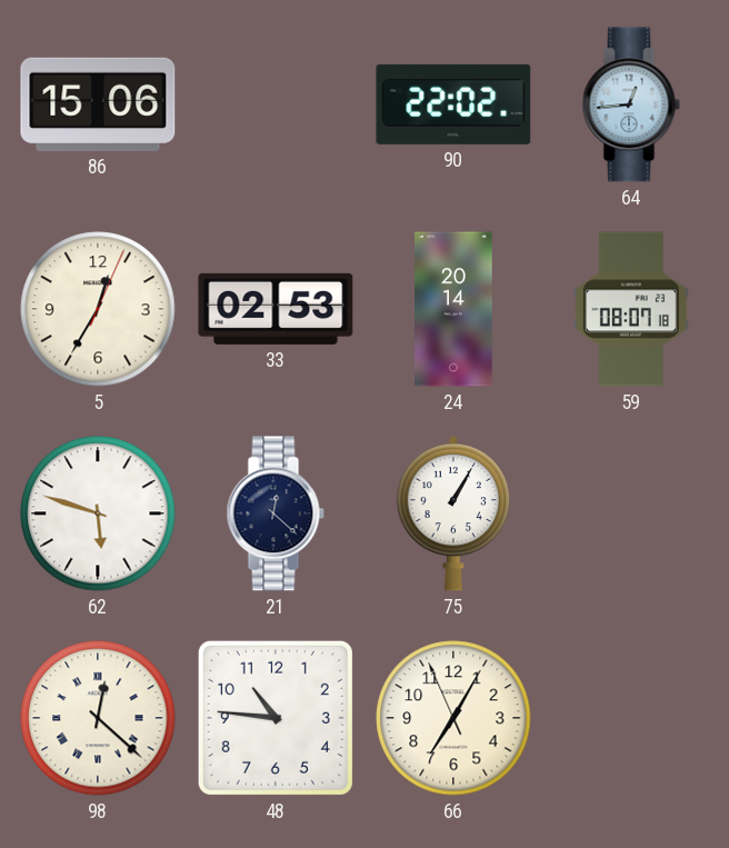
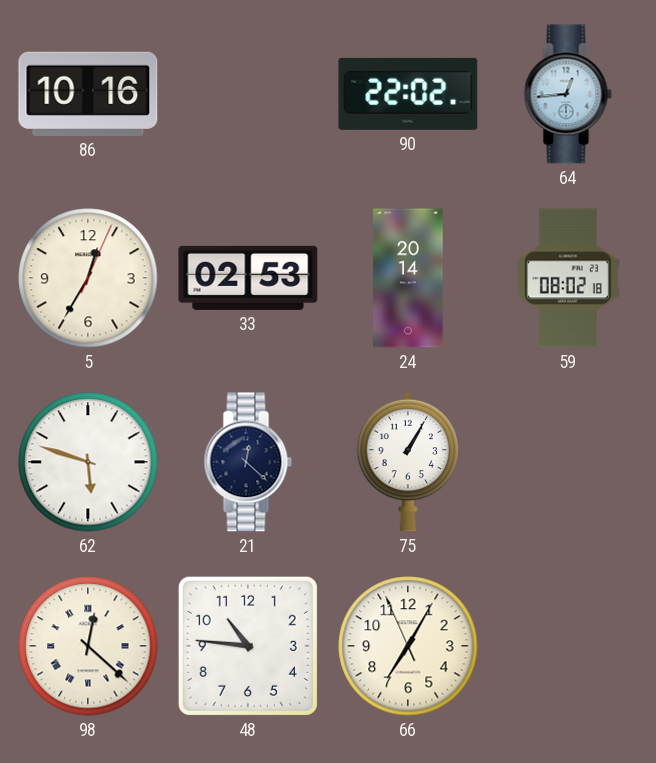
86: 15:06 -> 10:16
59: 08:07 -> 08:02
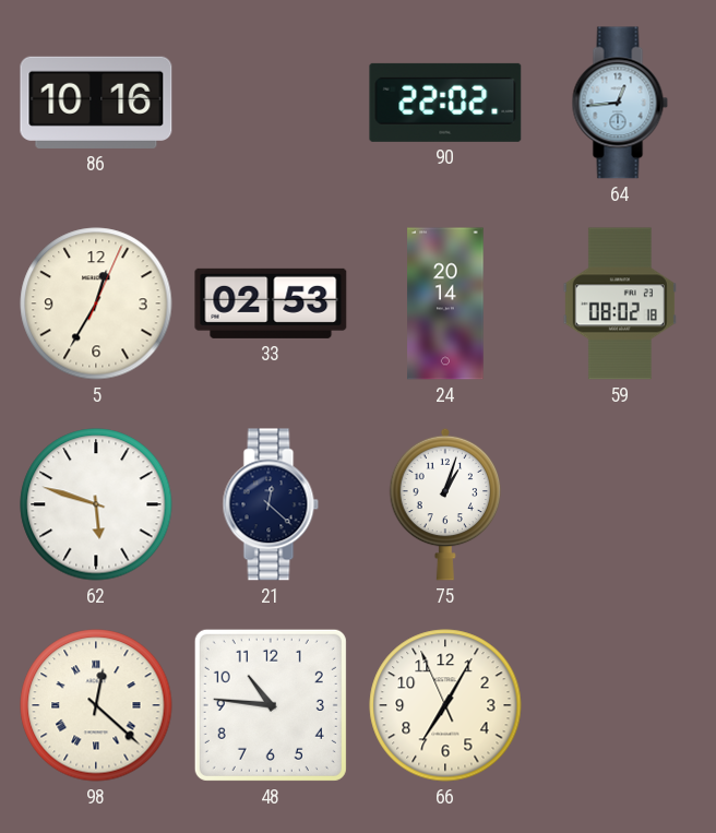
75: 1:05 -> 1:03
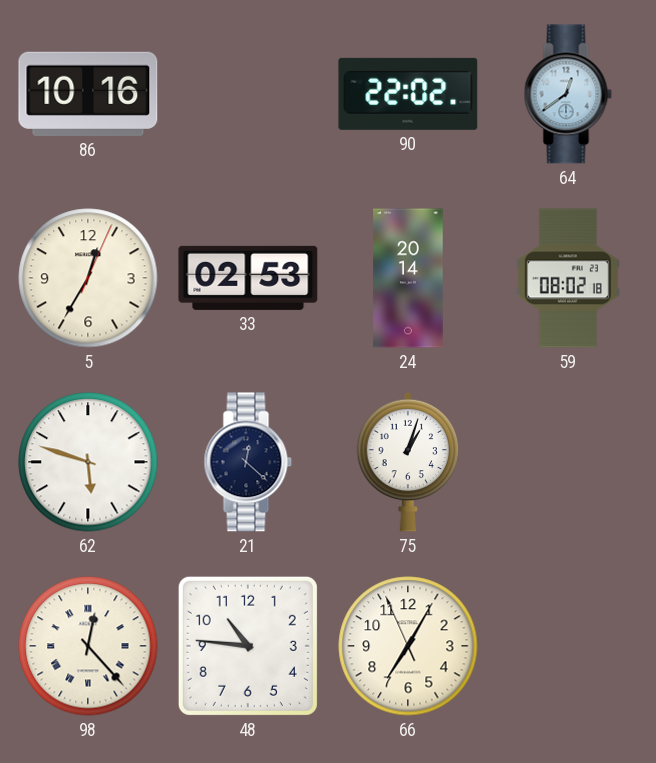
64: 12:44 -> 12:39
98: 12:22 -> 12:23
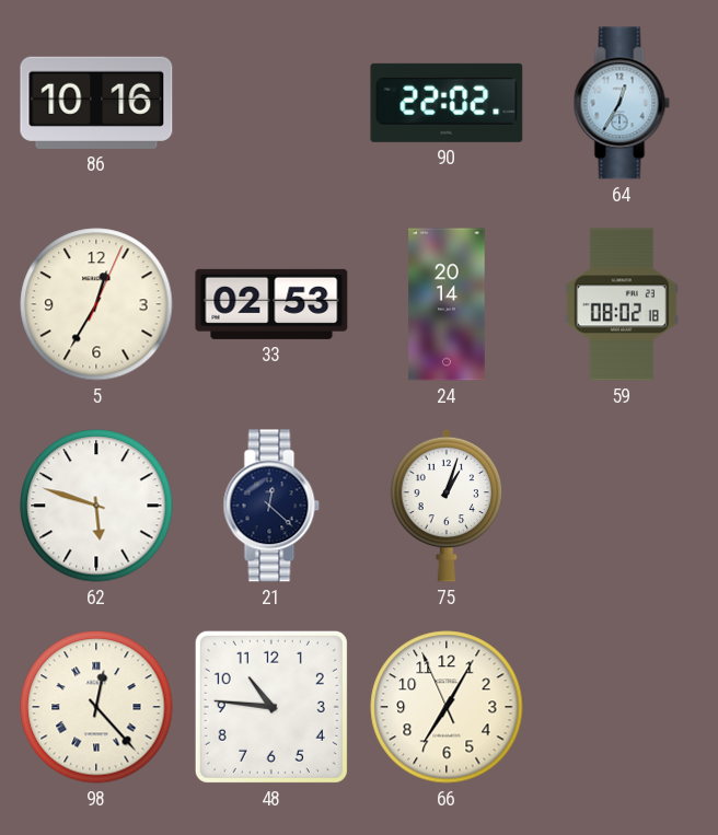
64: 12:39 -> 12:35
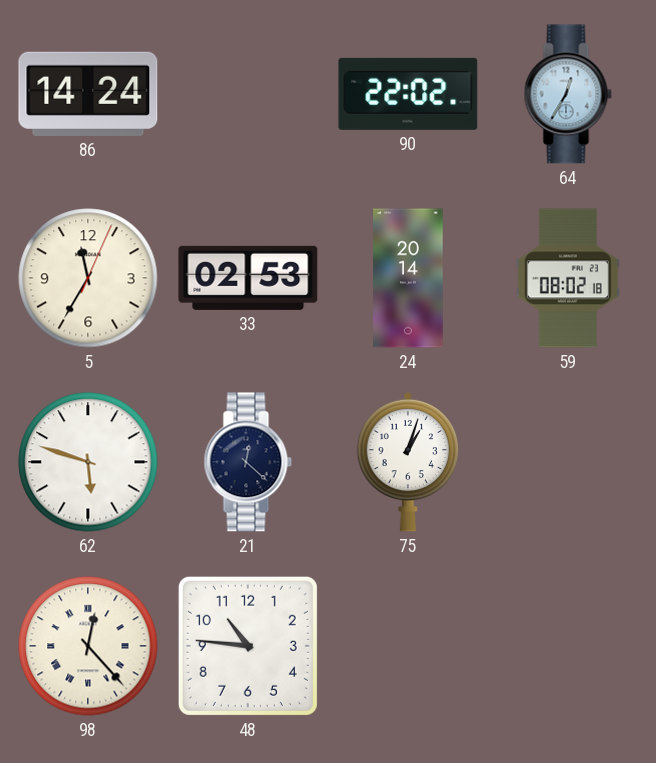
86: 10:16 -> 14:24
5: 12:35 -> 11:35
66: 7:04 -> none
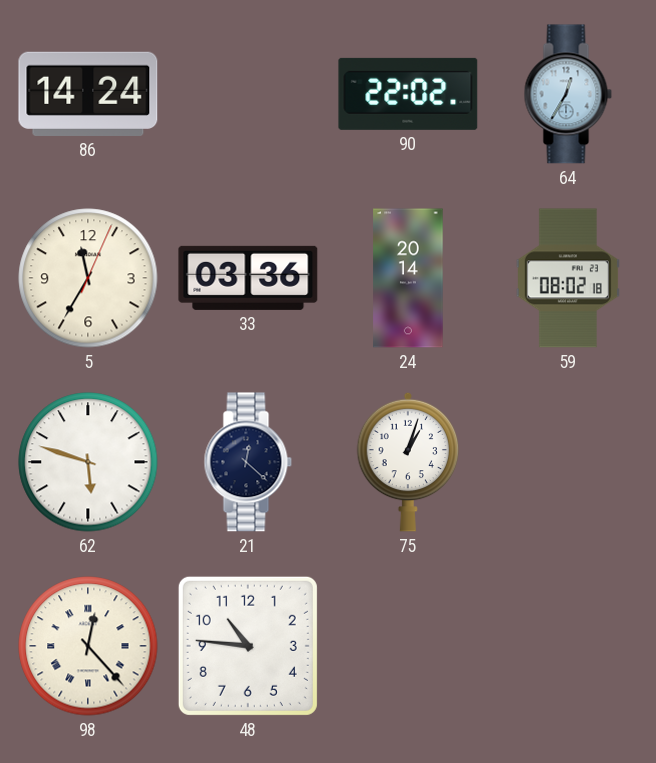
33: 02:53 -> 03:36
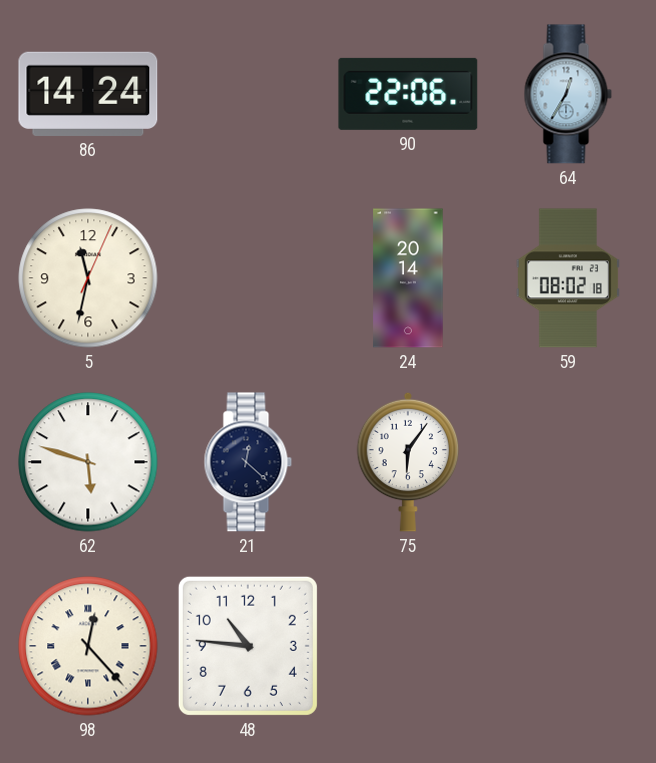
90: 22:02 -> 22:06
5: 11:35 -> 11:32
33: 03:36 -> none
75: 1:03 -> 6:06
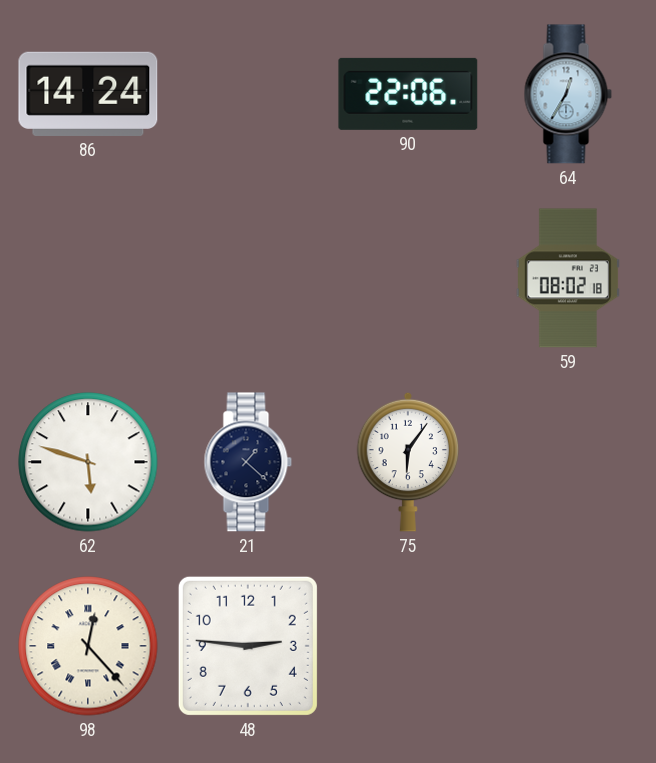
5: 11:32 -> none
24: 20:14 -> none
21: 12:22 -> 1:22
48: 10:46 -> 2:46
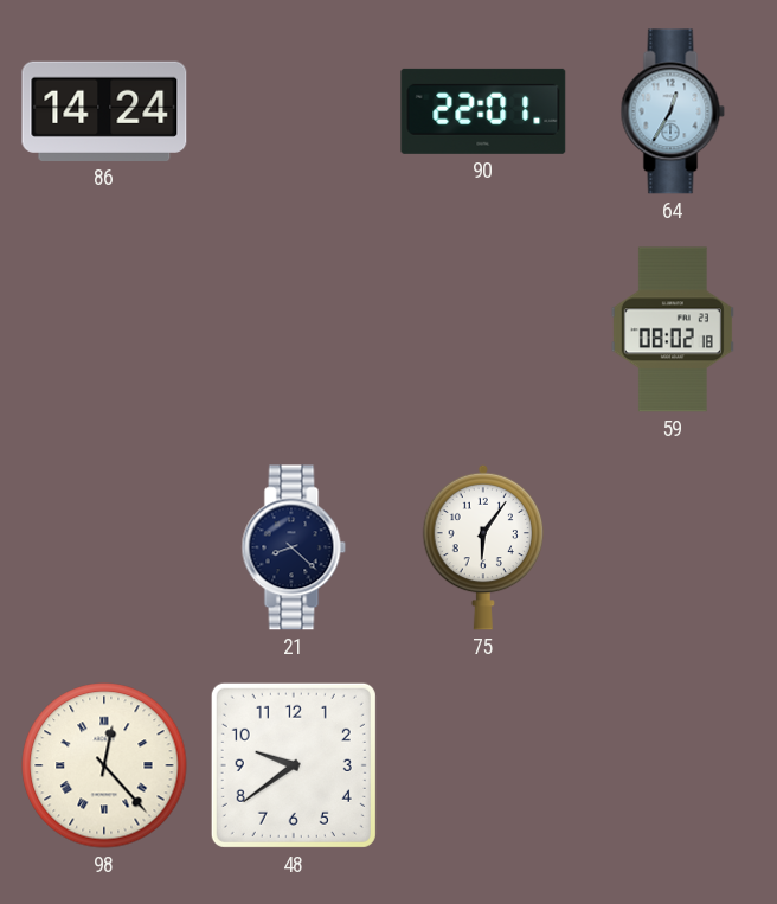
90: 22:06 -> 22:01
62: 5:48 -> none
21: 1:22 -> 8:22
48: 2:46 -> 9:39
